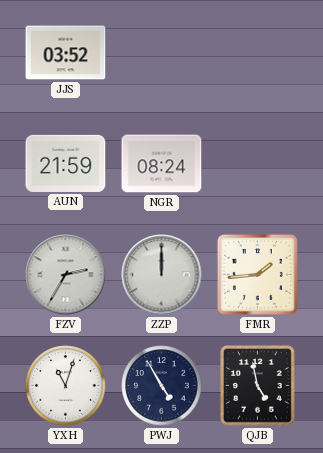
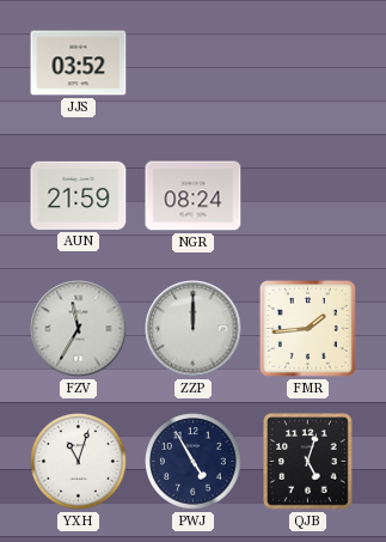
FZV: 2:35 -> 11:35
QJB: 4:58 -> 5:03
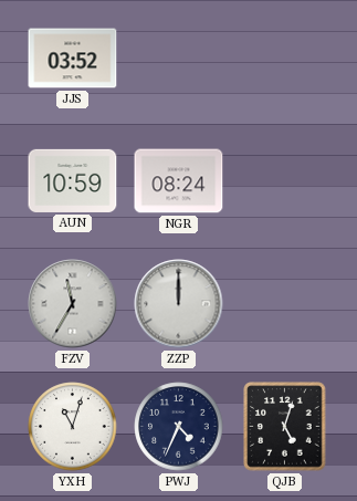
AUN: 21:59 -> 10:59
FMR: 1:44 -> none
PWJ: 4:55 -> 4:34
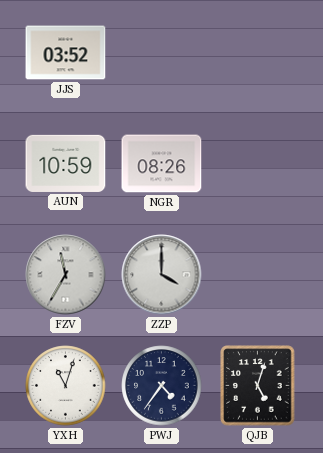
NGR: 08:24 -> 08:26
ZZP: 12:00 -> 4:00
PWJ: 4:34 -> 4:36
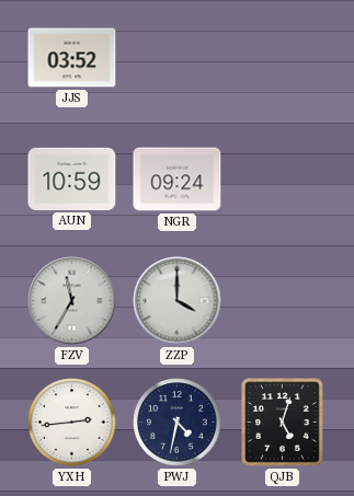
NGR: 08:26 -> 09:24
YXH: 11:03 -> 2:44
PWJ: 4:36 -> 4:32
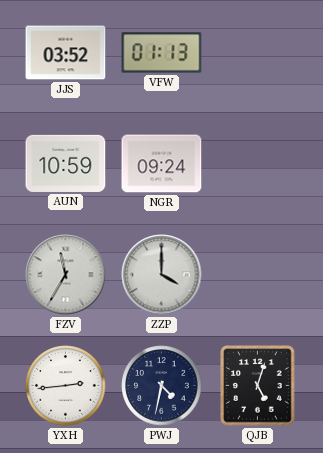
VFW: none -> 01:13
